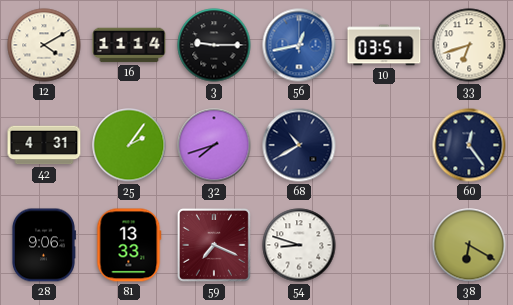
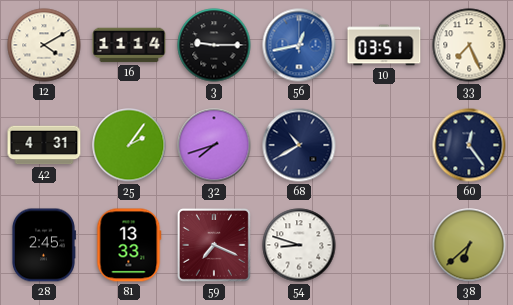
33: 6:42 -> 7:26
28: 9:06 -> 2:45
38: 6:20 -> 6:38
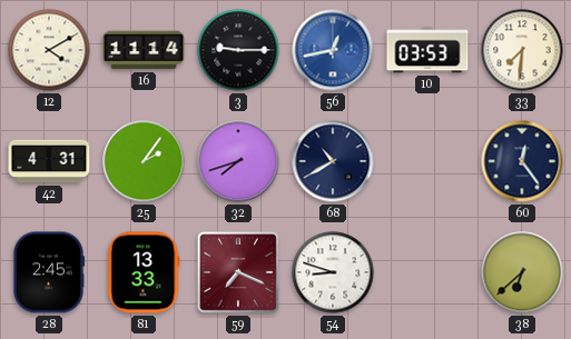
10: 03:51 -> 03:53
33: 7:26 -> 7:31
